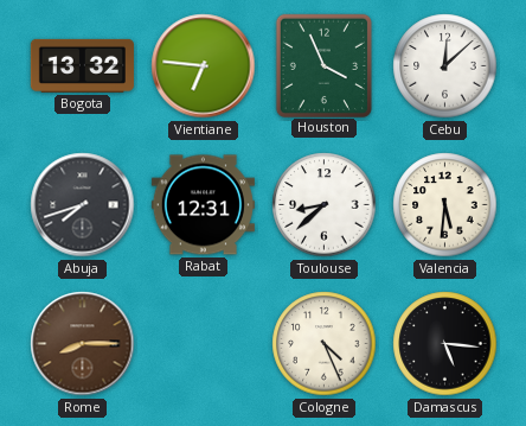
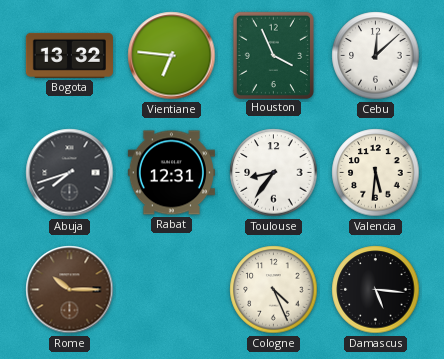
Toulouse: 8:38 -> 8:36
Rome: 8:15 -> 10:15
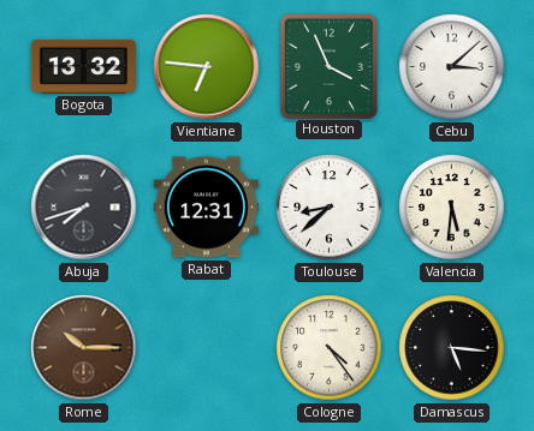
Cebu: 12:08 -> 3:08
Toulouse: 8:36 -> 8:38
Cologne: 4:26 -> 4:24
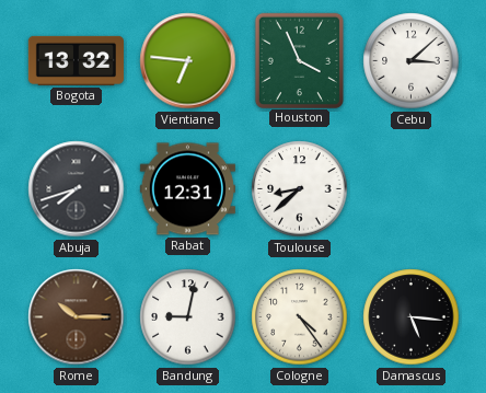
Valencia: 5:31 -> none
Bandung: none -> 9:02
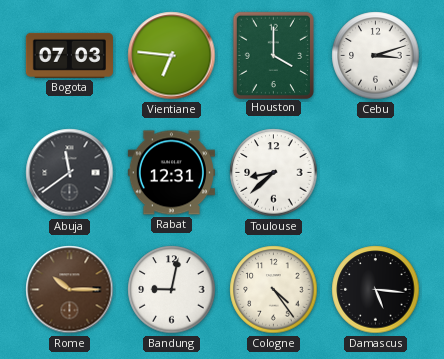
Bogota: 13:32 -> 07:03
Houston: 3:56 -> 4:00
Cebu: 3:08 -> 3:12
Abuja: 7:42 -> 11:39
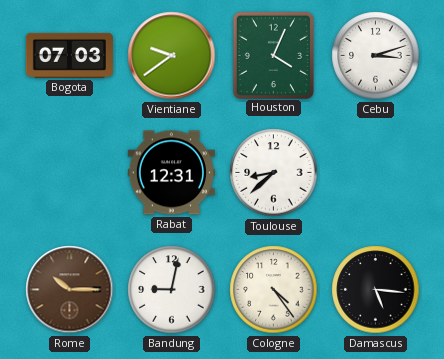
Vientiane: 6:46 -> 9:39
Houston: 4:00 -> 4:04
Abuja: 11:39 -> none
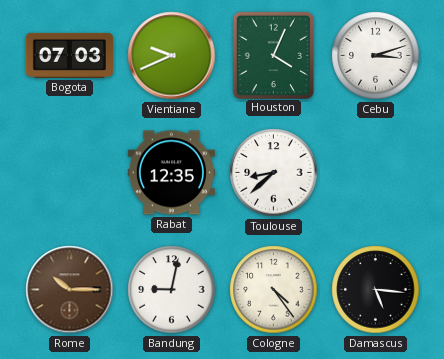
Vientiane: 9:39 -> 9:41
Rabat: 12:31 -> 12:35
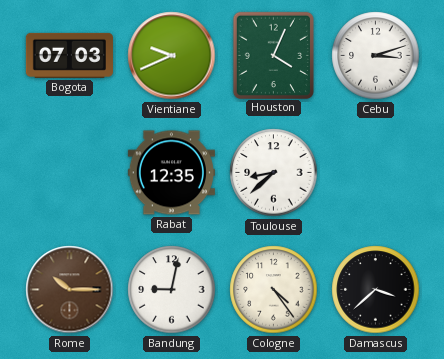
Damascus: 5:16 -> 3:38
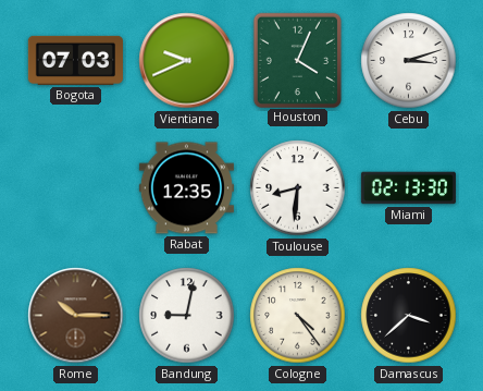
Toulouse: 8:38 -> 8:31
Miami: none -> 02:13
